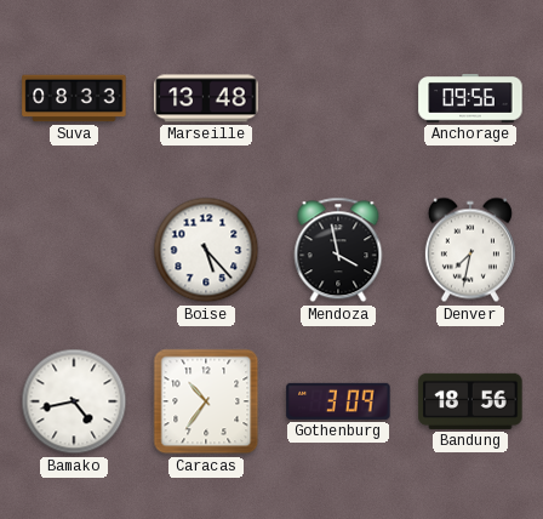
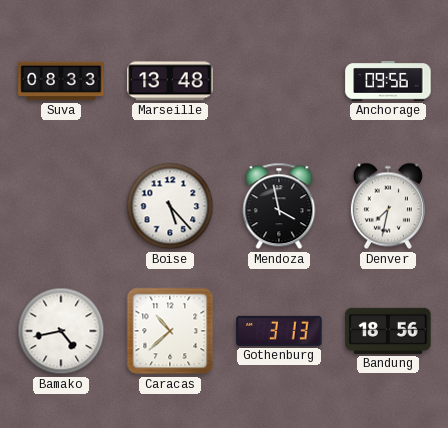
Caracas: 10:36 -> 10:38
Gothenburg: 3:09 -> 3:13
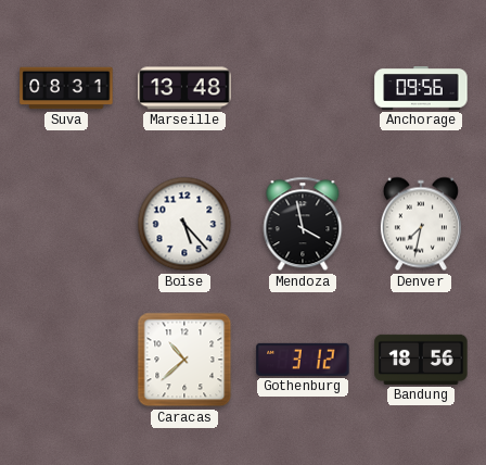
Suva: 08:33 -> 08:31
Bamako: 4:43 -> none
Gothenburg: 3:13 -> 3:12
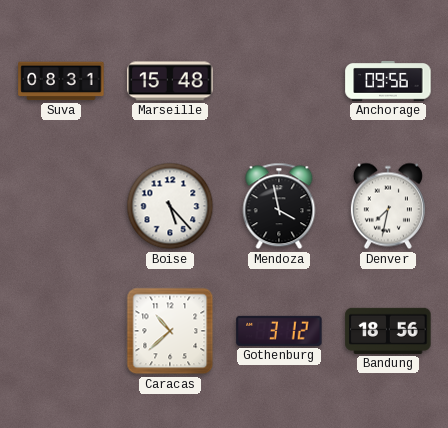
Marseille: 13:48 -> 15:48
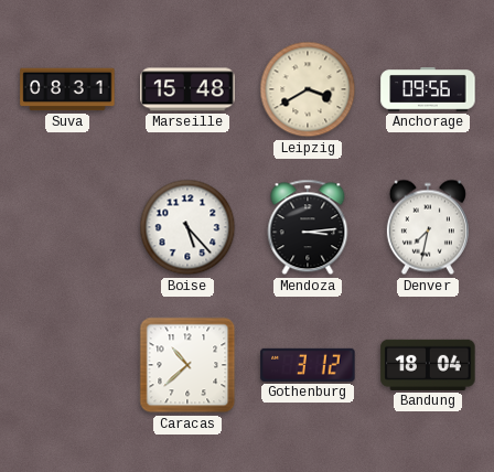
Leipzig: none -> 3:40
Mendoza: 3:58 -> 3:14
Bandung: 18:56 -> 18:04
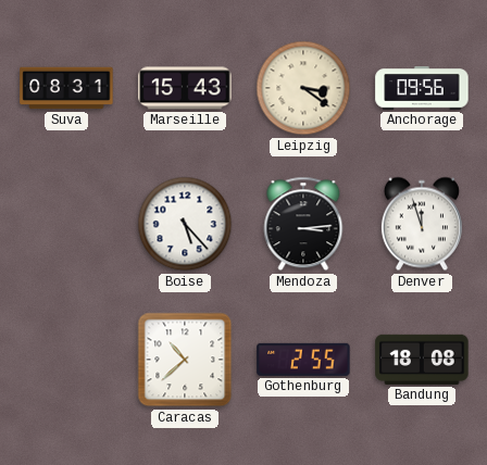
Marseille: 15:48 -> 15:43
Leipzig: 3:40 -> 3:21
Denver: 7:32 -> 11:57
Gothenburg: 3:12 -> 2:55
Bandung: 18:04 -> 18:08
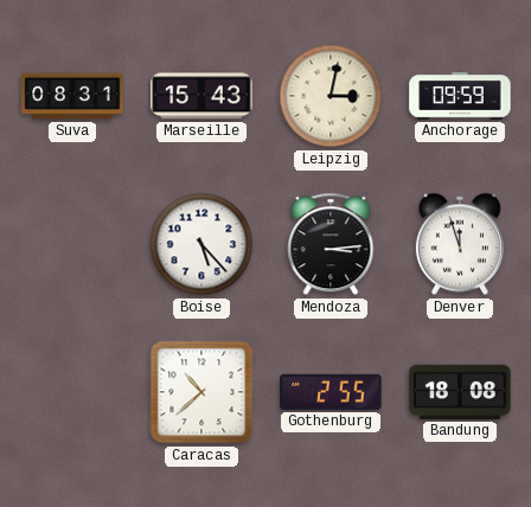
Leipzig: 3:21 -> 3:02
Anchorage: 09:56 -> 09:59
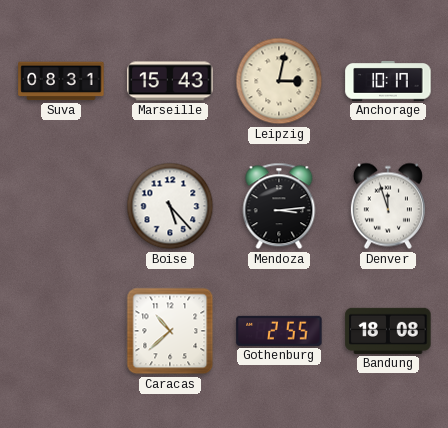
Anchorage: 09:59 -> 10:17
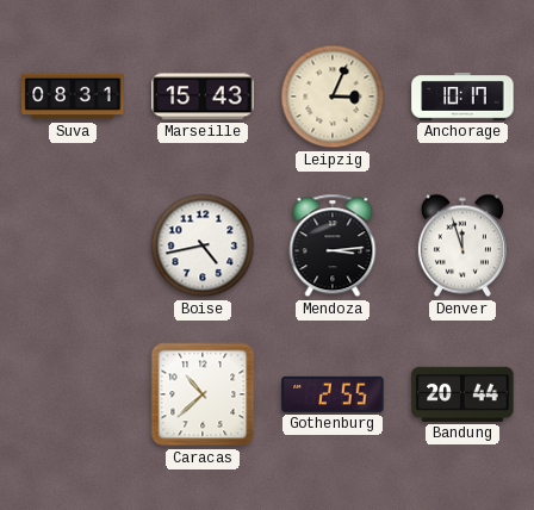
Leipzig: 3:02 -> 3:04
Boise: 5:23 -> 4:43
Bandung: 18:08 -> 20:44
